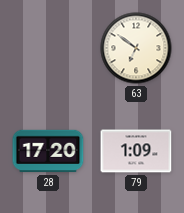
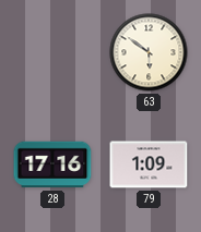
63: 6:51 -> 5:51
28: 17:20 -> 17:16
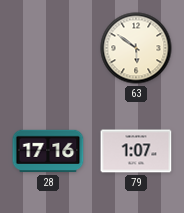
79: 1:09 -> 1:07
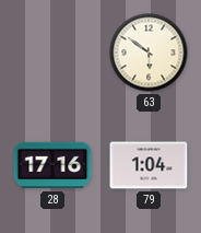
79: 1:07 -> 1:04
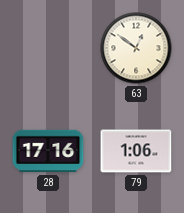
63: 5:51 -> 12:51
79: 1:04 -> 1:06
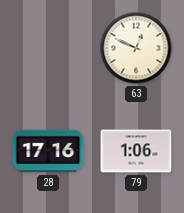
63: 12:51 -> 12:49
